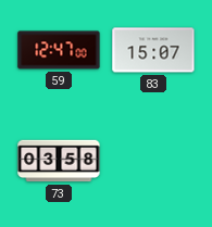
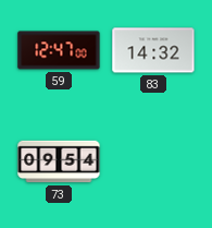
83: 15:07 -> 14:32
73: 03:58 -> 09:54
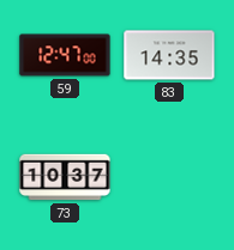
83: 14:32 -> 14:35
73: 09:54 -> 10:37
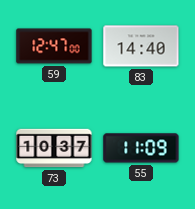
83: 14:35 -> 14:40
55: none -> 11:09
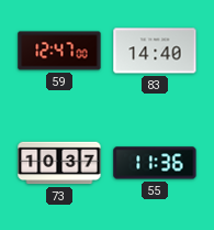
55: 11:09 -> 11:36
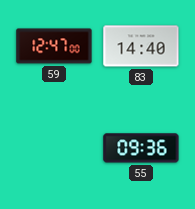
73: 10:37 -> none
55: 11:36 -> 09:36
